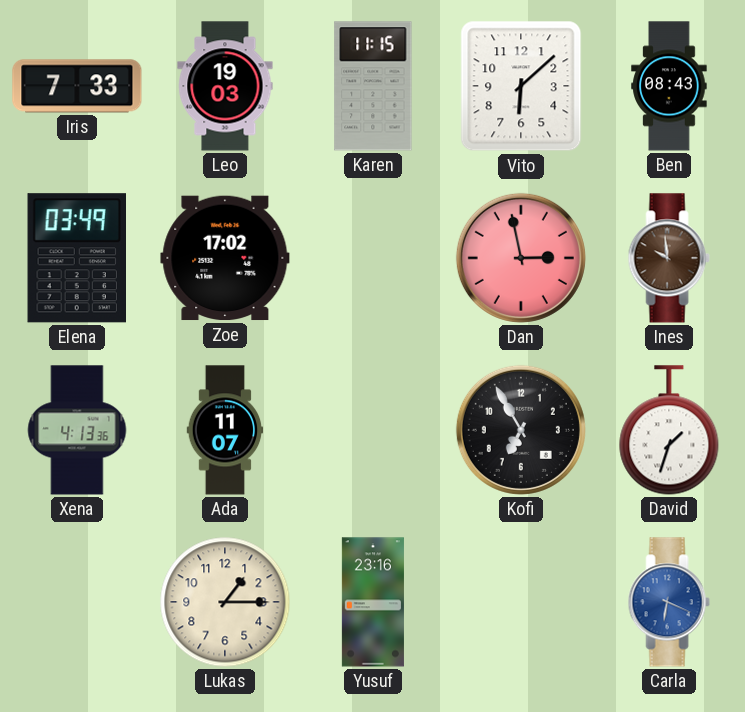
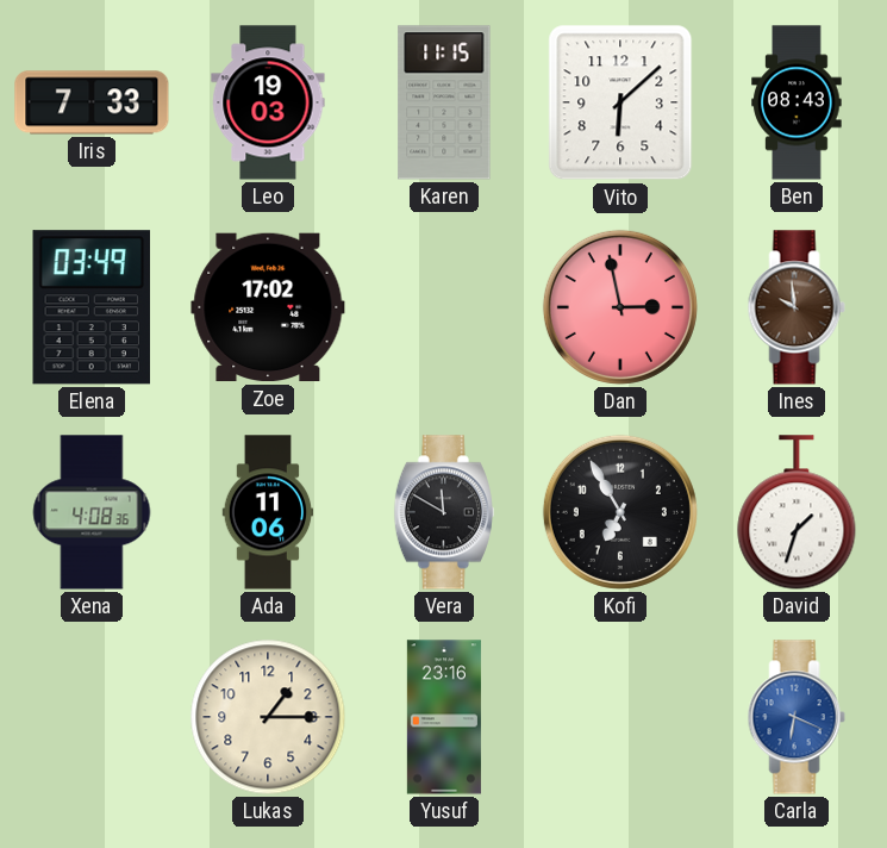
Xena: 4:13 -> 4:08
Ada: 11:07 -> 11:06
Vera: none -> 11:50
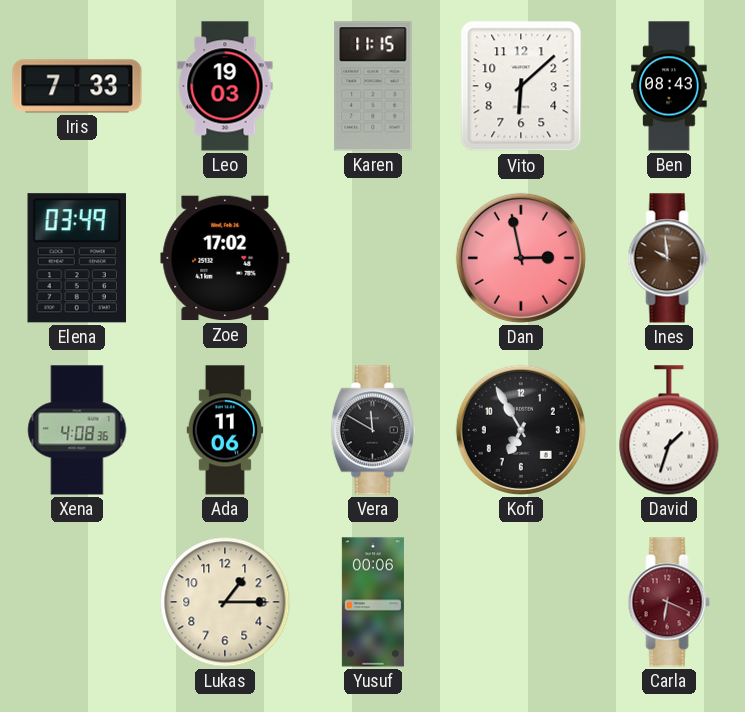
Yusuf: 23:16 -> 00:06
Carla dial: blue -> burgundy
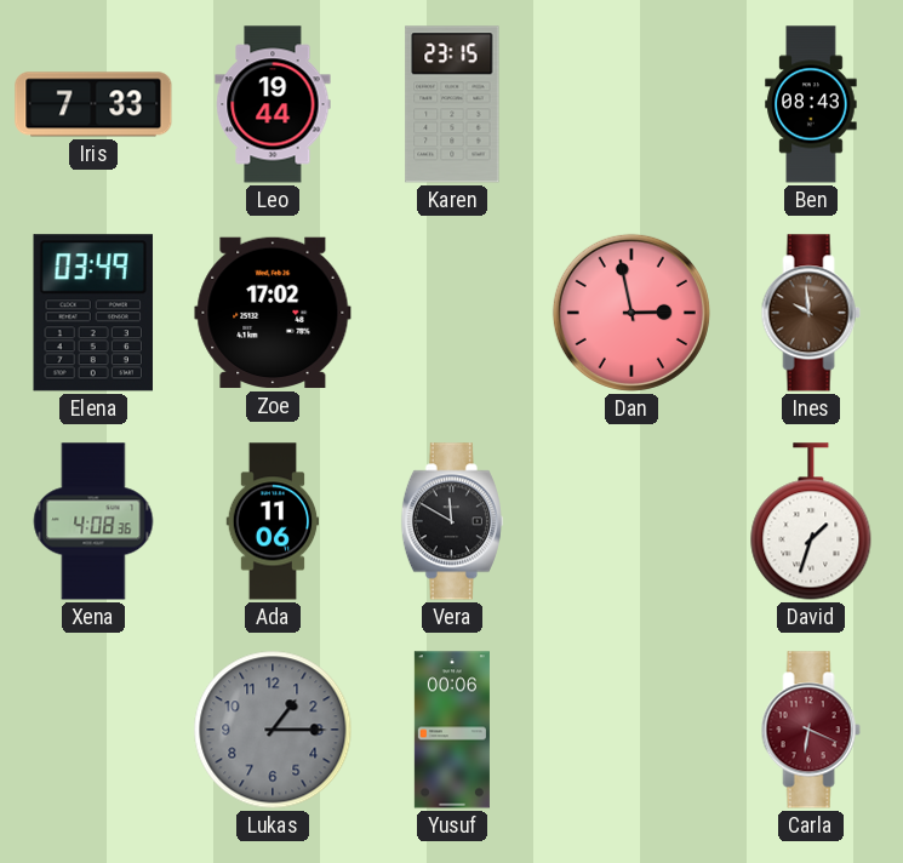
Leo: 19:03 -> 19:44
Karen: 11:15 -> 23:15
Vito: 6:08 -> none
Kofi: 6:55 -> none
Lukas dial: cream -> grey
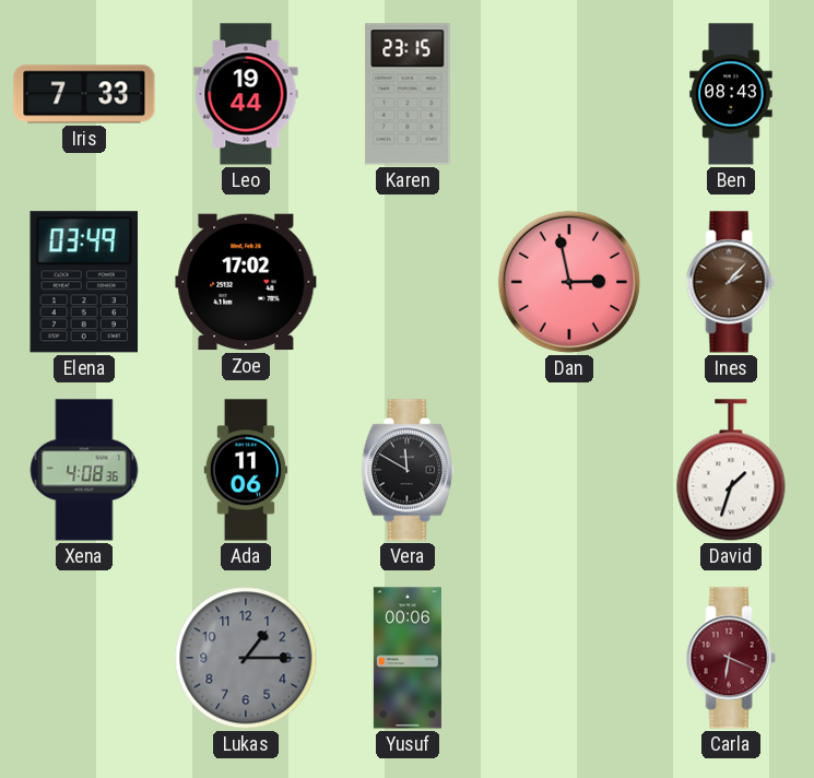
Ines: 9:59 -> 2:07
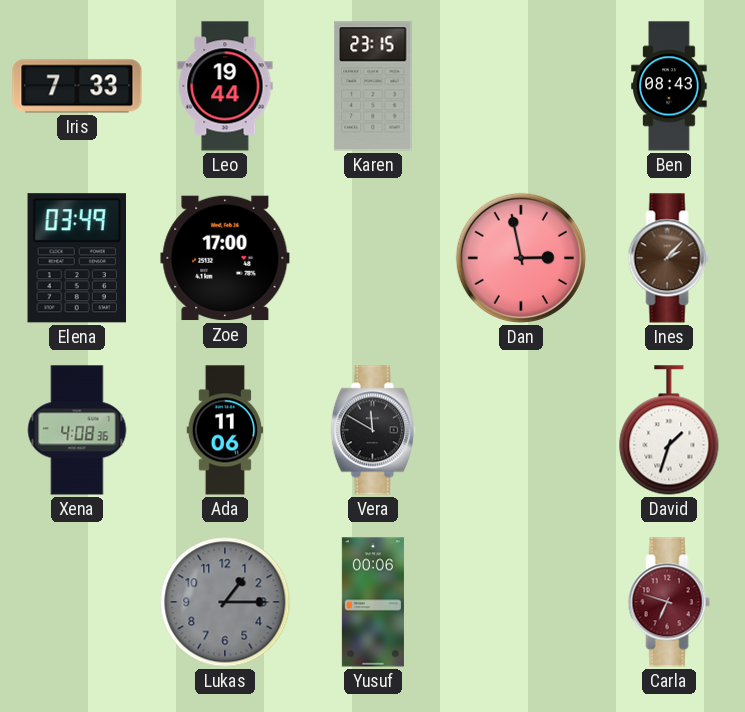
Zoe: 17:02 -> 17:00
Carla: 6:19 -> 6:48
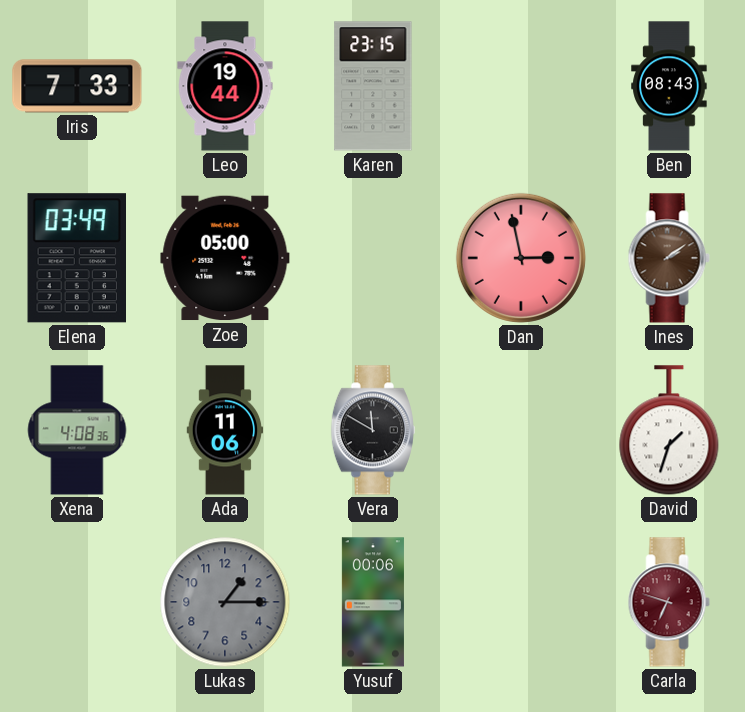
Zoe: 17:00 -> 05:00
Ines: 2:07 -> 2:09
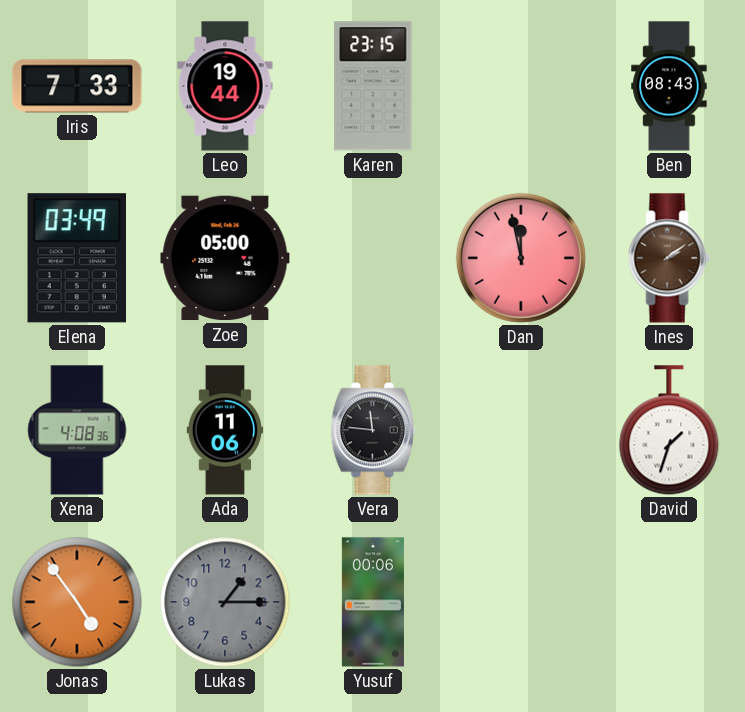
Dan: 2:58 -> 11:58
Vera: 11:50 -> 11:46
Jonas: none -> 4:54
Carla: 6:48 -> none
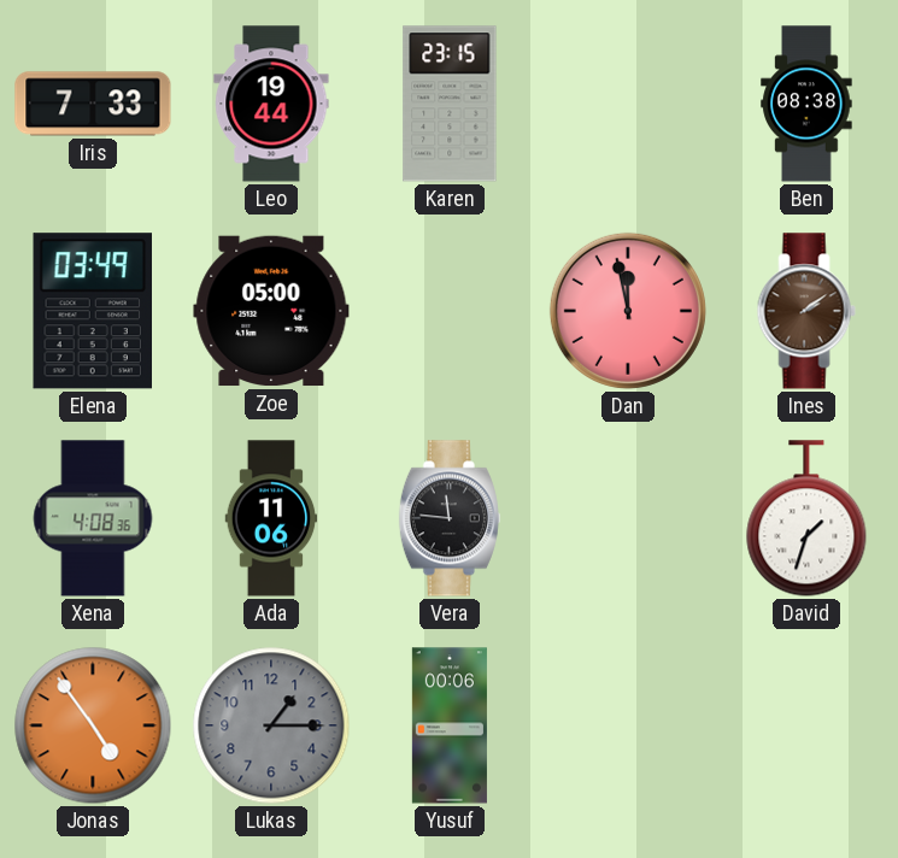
Ben: 08:43 -> 08:38
